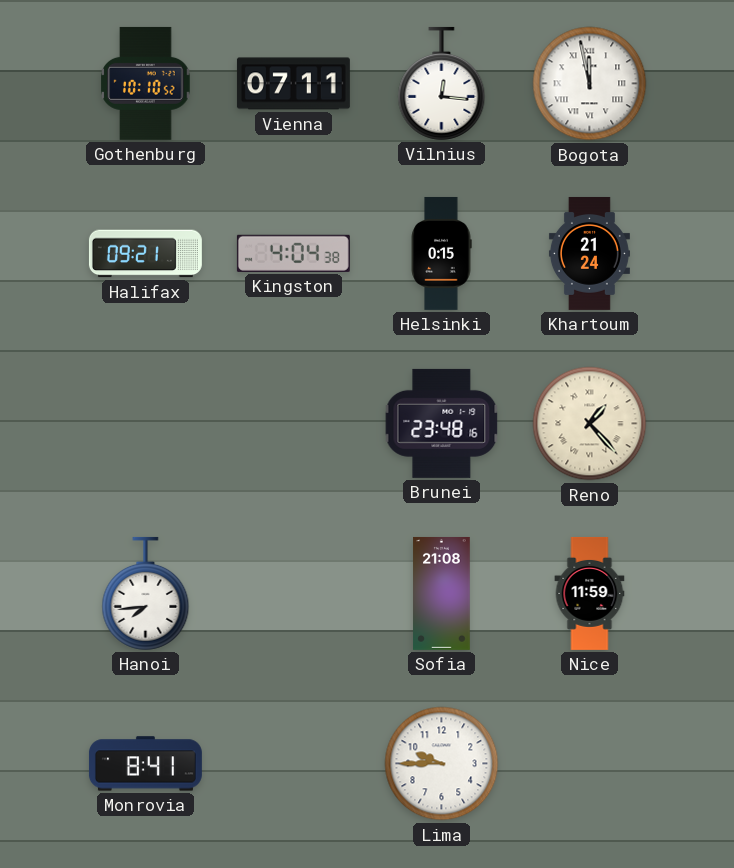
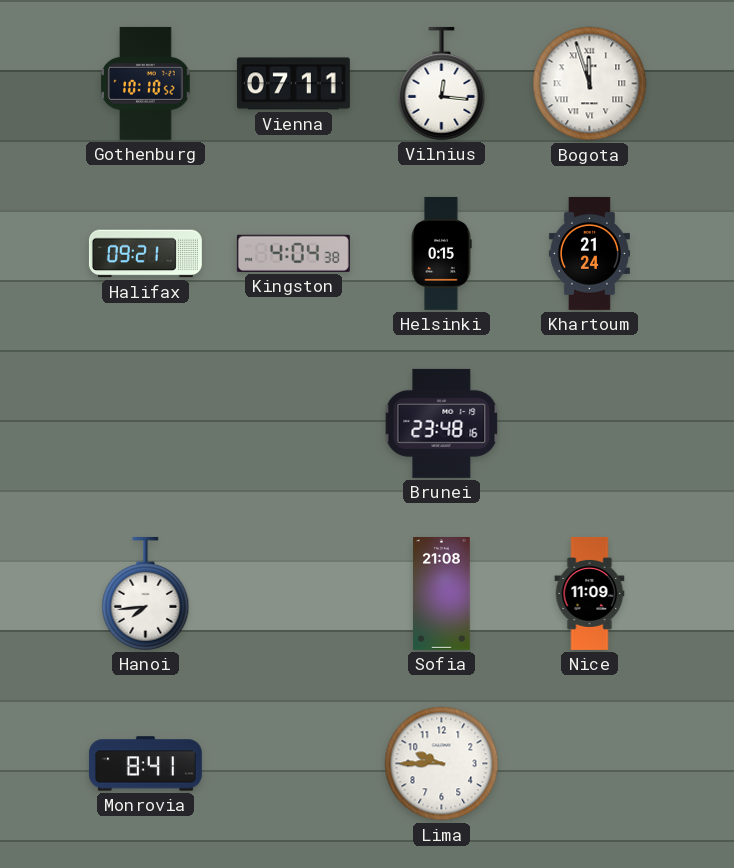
Bogota: 11:58 -> 11:57
Reno: 1:23 -> none
Nice: 11:59 -> 11:09
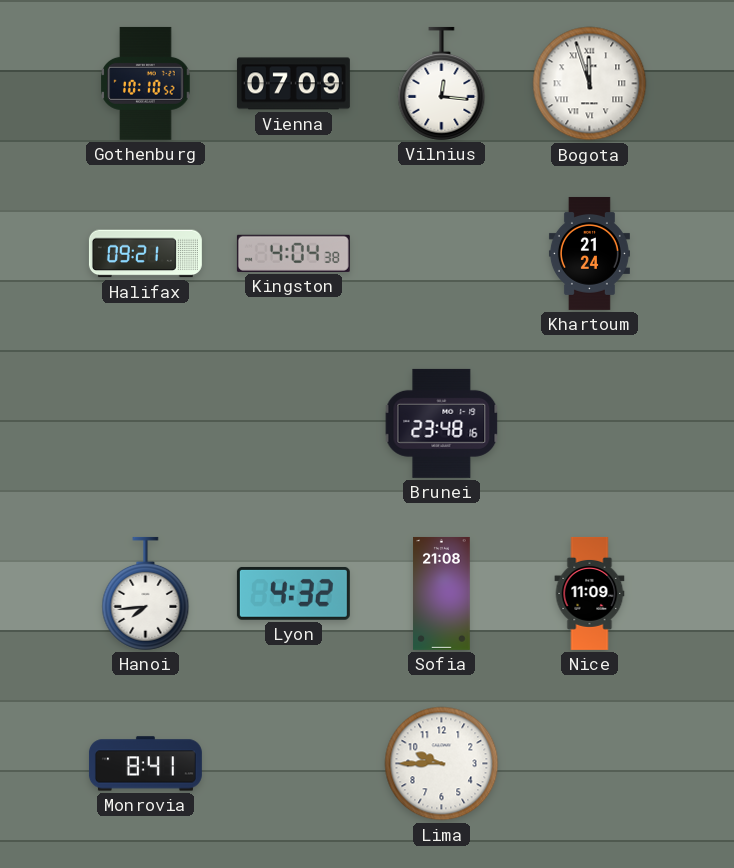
Vienna: 07:11 -> 07:09
Helsinki: 0:15 -> none
Lyon: none -> 4:32
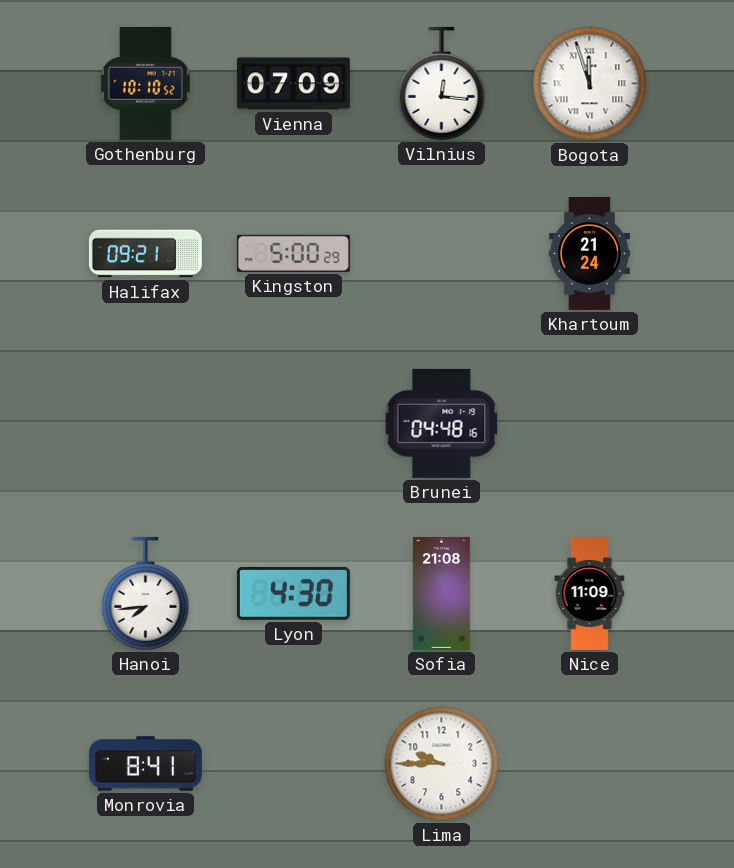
Kingston: 4:04 -> 5:00
Brunei: 23:48 -> 04:48
Lyon: 4:32 -> 4:30
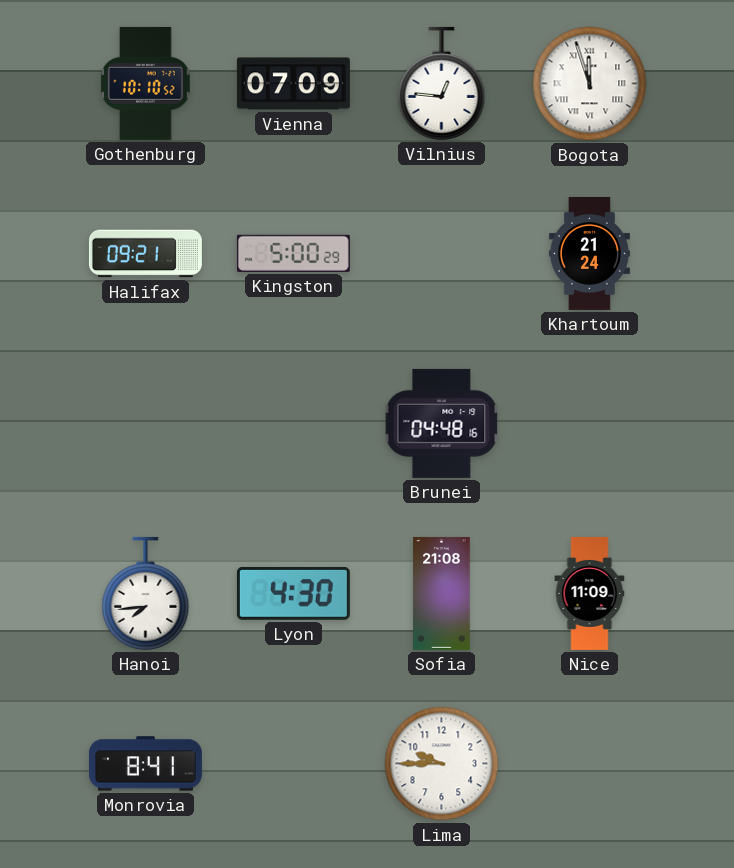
Vilnius: 12:16 -> 12:46
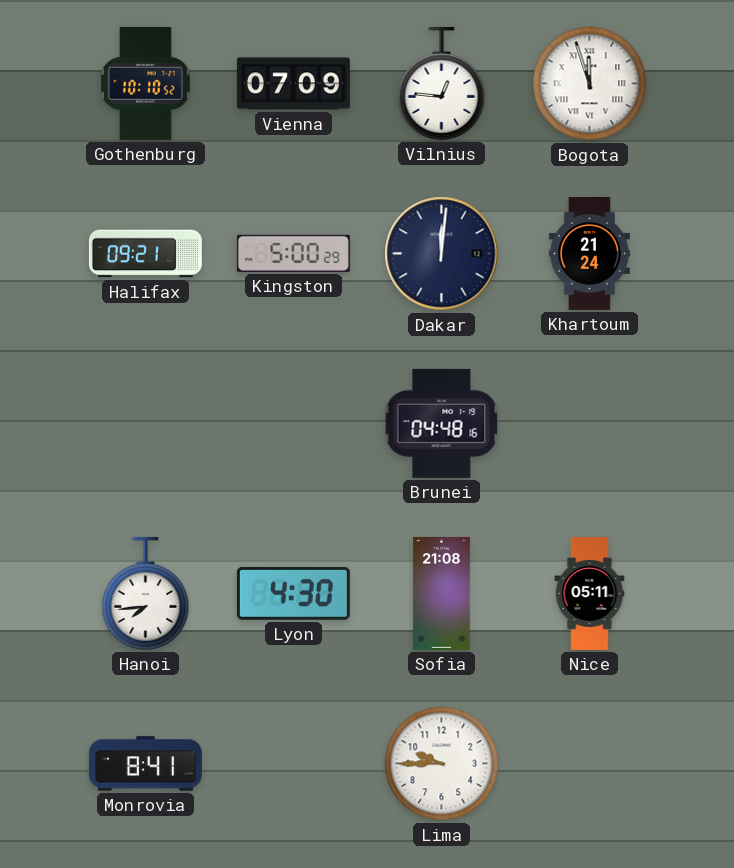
Dakar: none -> 12:01
Nice: 11:09 -> 05:11
